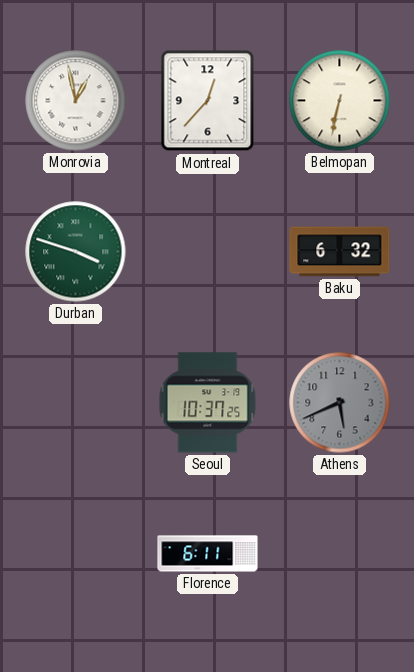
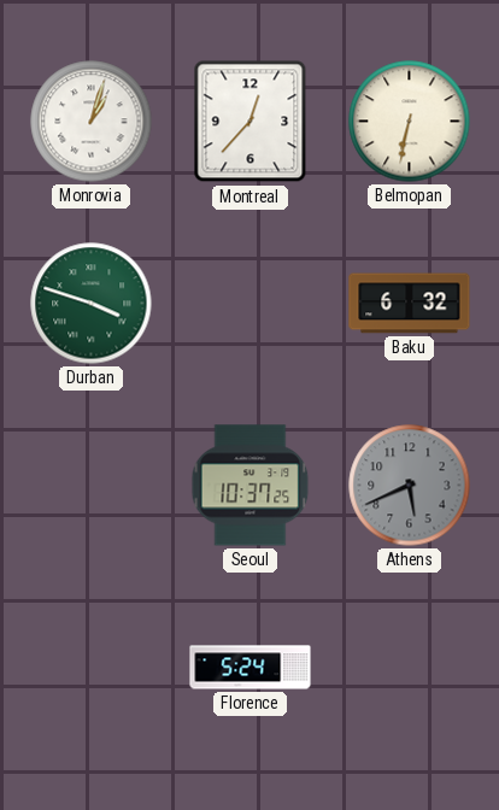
Monrovia: 12:58 -> 1:03
Florence: 6:11 -> 5:24
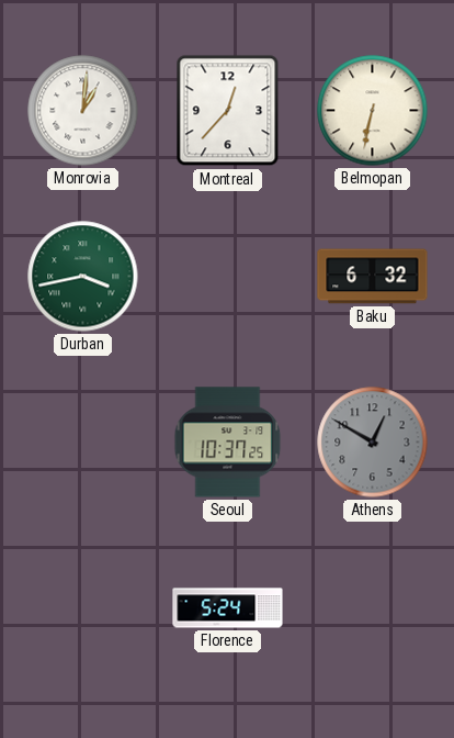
Monrovia: 1:03 -> 1:01
Durban: 3:48 -> 3:43
Athens: 5:41 -> 12:50
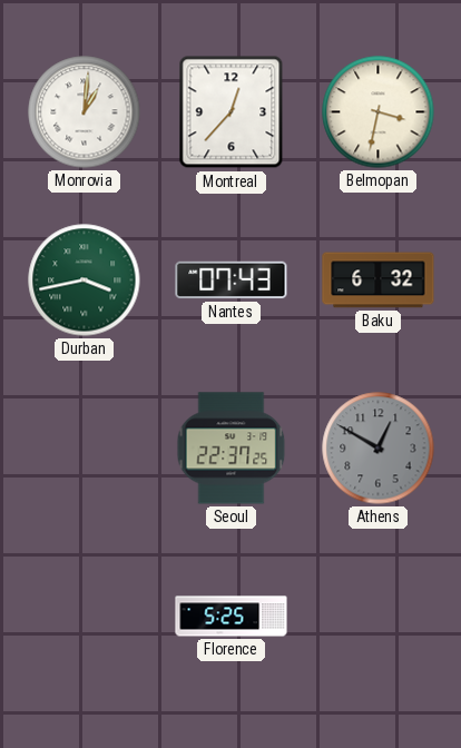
Belmopan: 6:32 -> 3:32
Nantes: none -> 07:43
Seoul: 10:37 -> 22:37
Florence: 5:24 -> 5:25
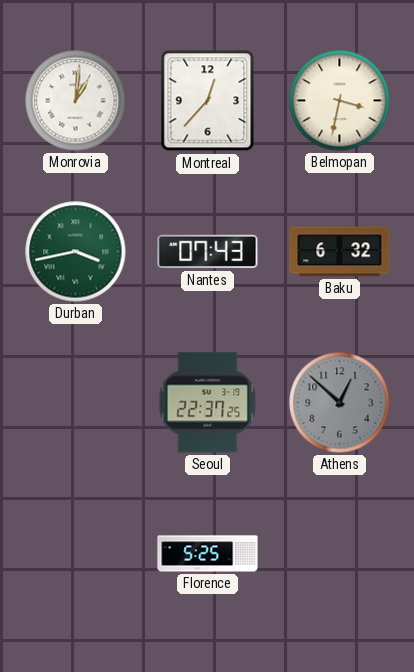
Athens: 12:50 -> 12:52
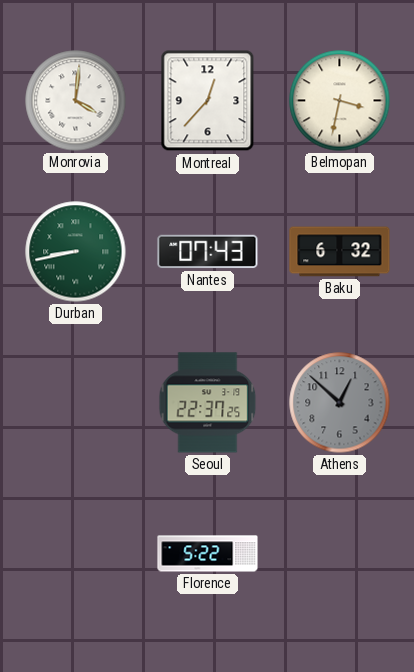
Monrovia: 1:01 -> 4:01
Durban: 3:43 -> 8:43
Florence: 5:25 -> 5:22
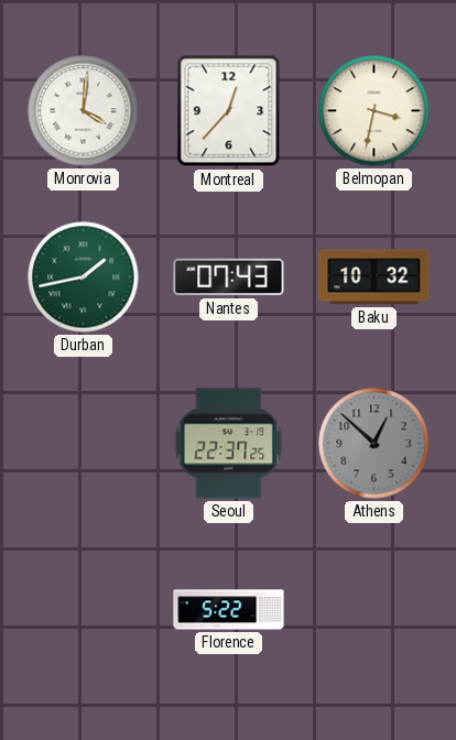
Durban: 8:43 -> 1:43
Baku: 6:32 -> 10:32
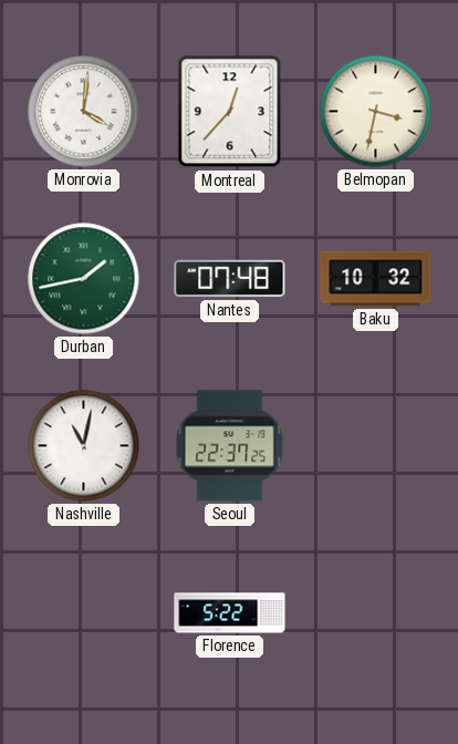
Nantes: 07:43 -> 07:48
Nashville: none -> 11:02
Athens: 12:52 -> none
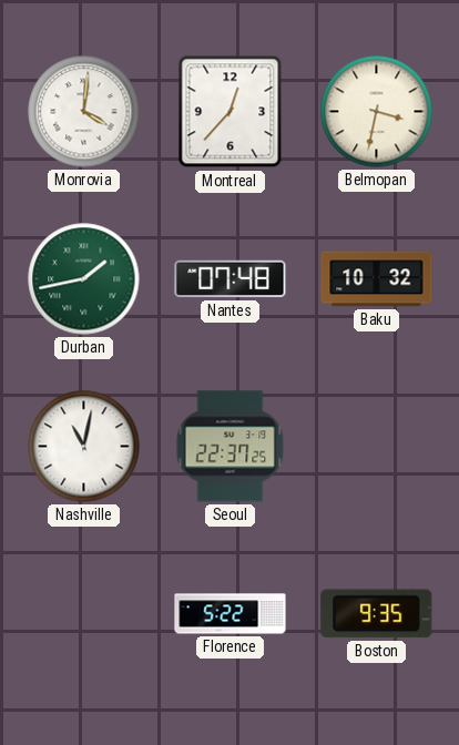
Boston: none -> 9:35
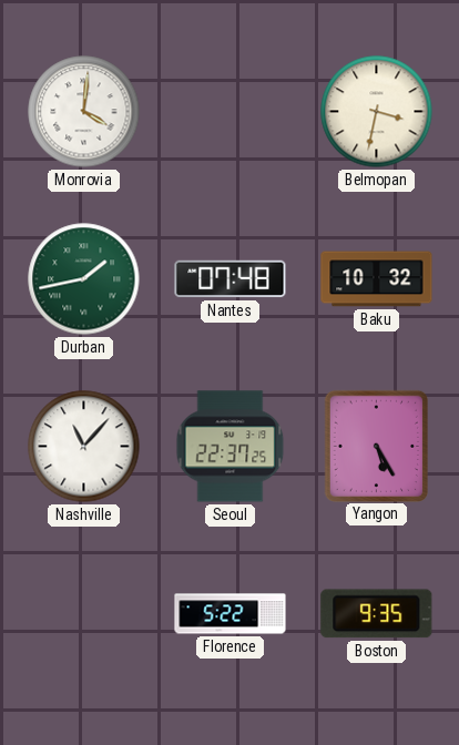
Montreal: 12:37 -> none
Nashville: 11:02 -> 11:07
Yangon: none -> 5:25
